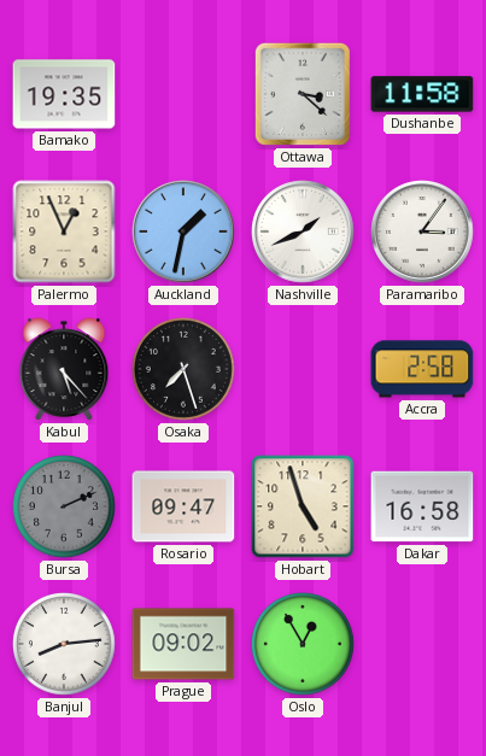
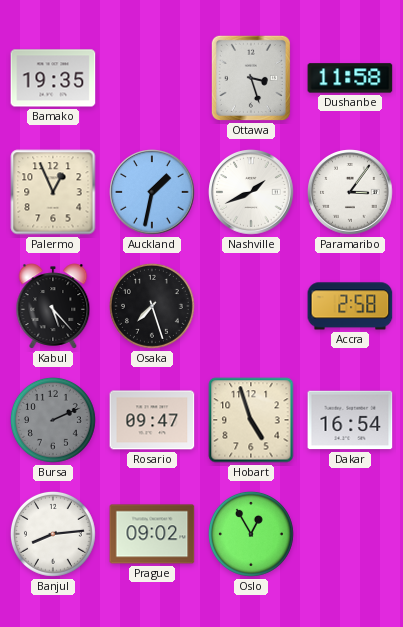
Ottawa: 3:22 -> 3:27
Dakar: 16:58 -> 16:54
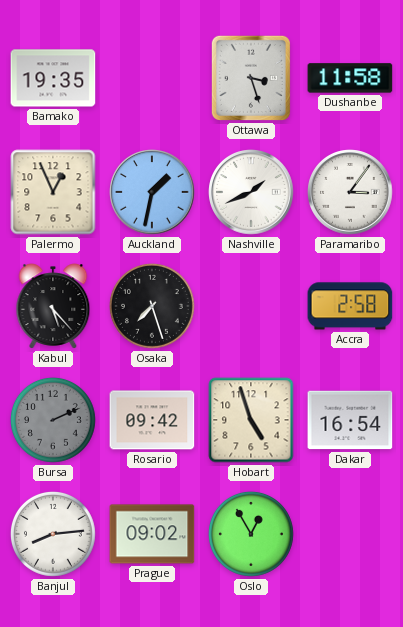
Rosario: 09:47 -> 09:42
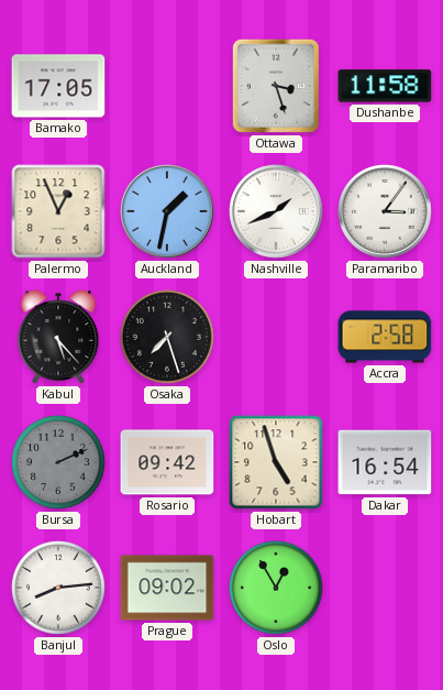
Bamako: 19:35 -> 17:05
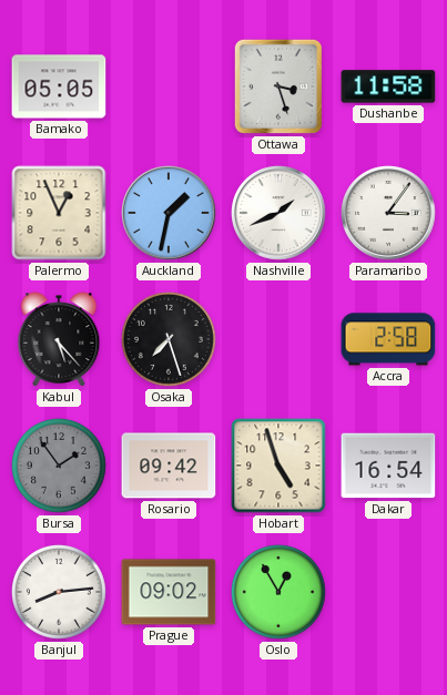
Bamako: 17:05 -> 05:05
Bursa: 2:11 -> 1:54
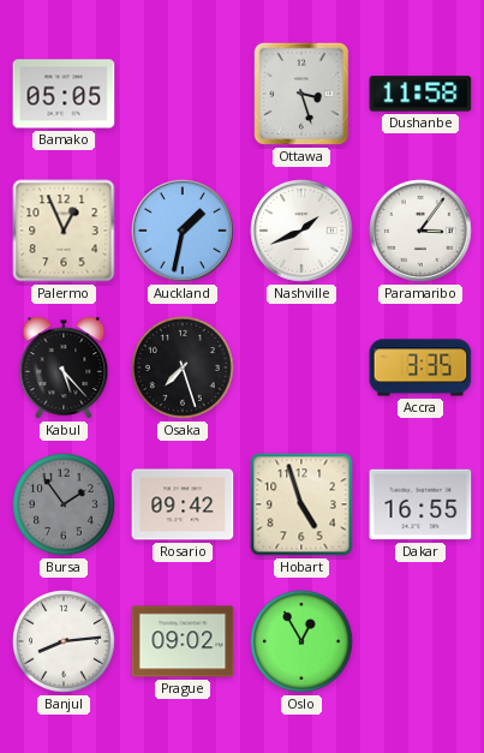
Accra: 2:58 -> 3:35
Dakar: 16:54 -> 16:55
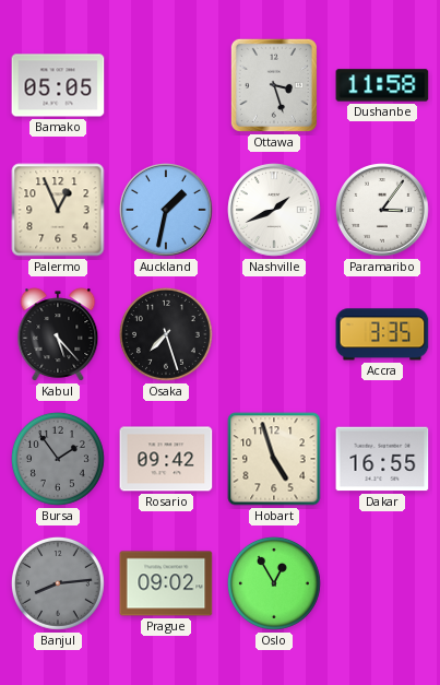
Banjul dial: white -> grey
